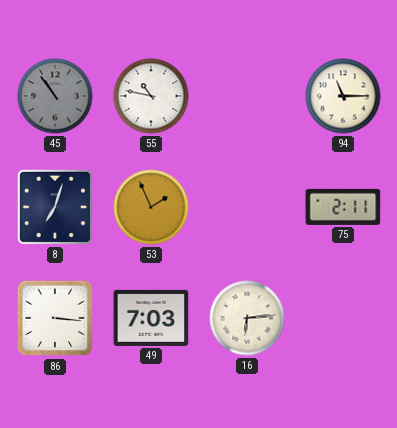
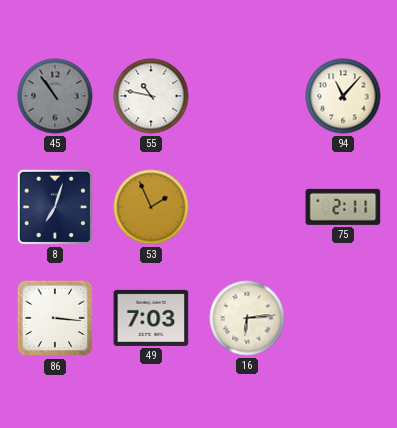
94: 11:15 -> 11:07
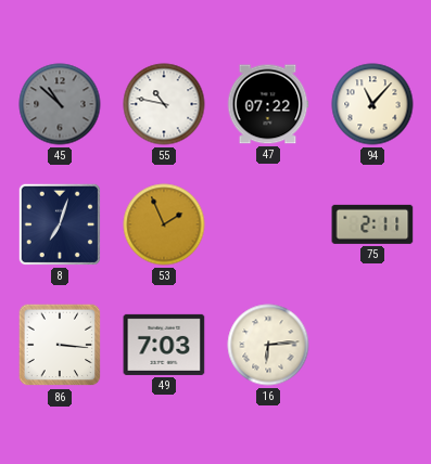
45: 10:54 -> 10:52
47: none -> 07:22
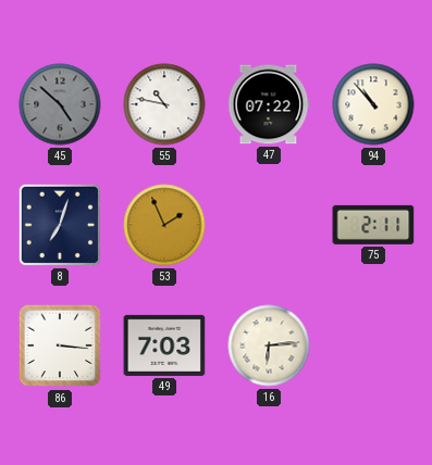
45: 10:52 -> 4:52
94: 11:07 -> 10:53
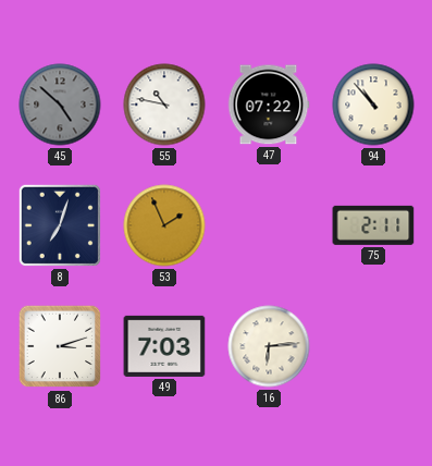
86: 3:16 -> 3:12
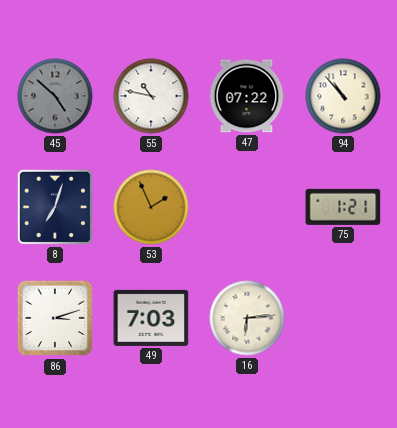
75: 2:11 -> 1:21
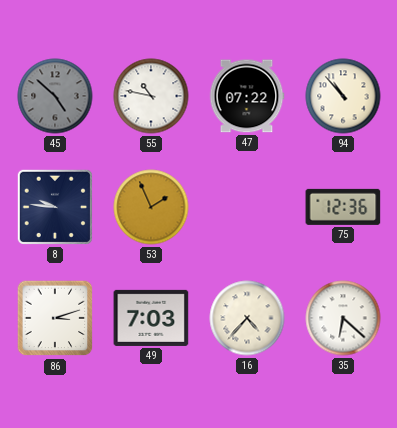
8: 7:03 -> 9:46
75: 1:21 -> 12:36
16: 6:14 -> 4:37
35: none -> 6:22
